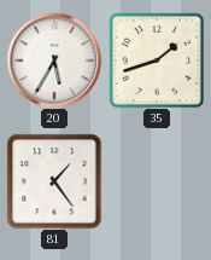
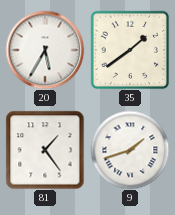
35: 1:42 -> 1:39
9: none -> 1:42
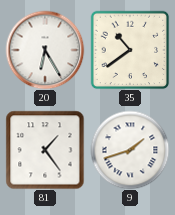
20: 5:35 -> 6:25
35: 1:39 -> 10:39
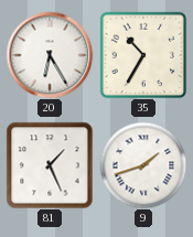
35: 10:39 -> 10:35
81: 1:24 -> 1:26
